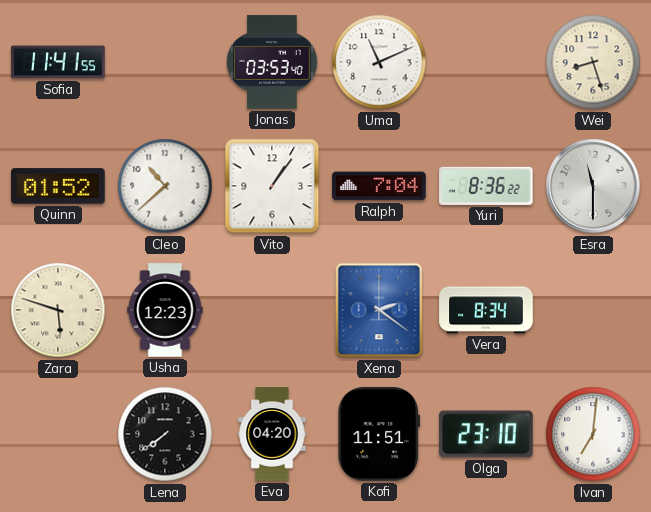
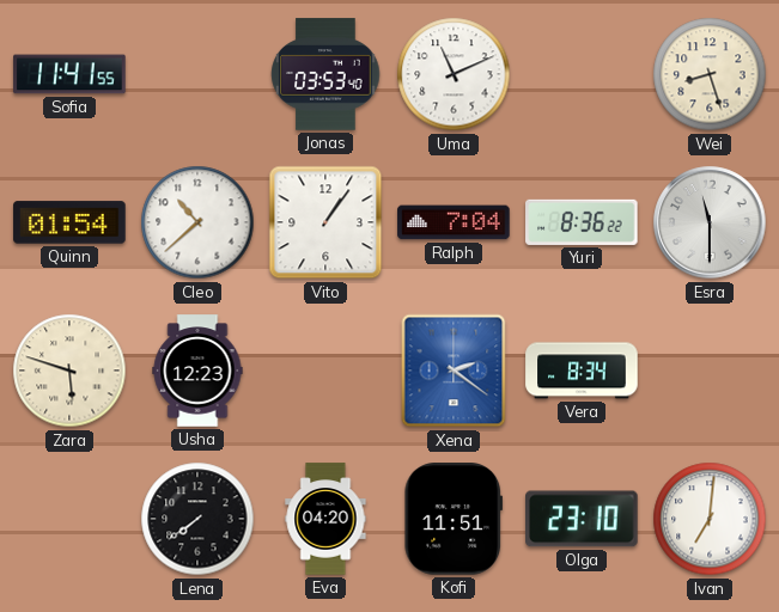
Quinn: 01:52 -> 01:54
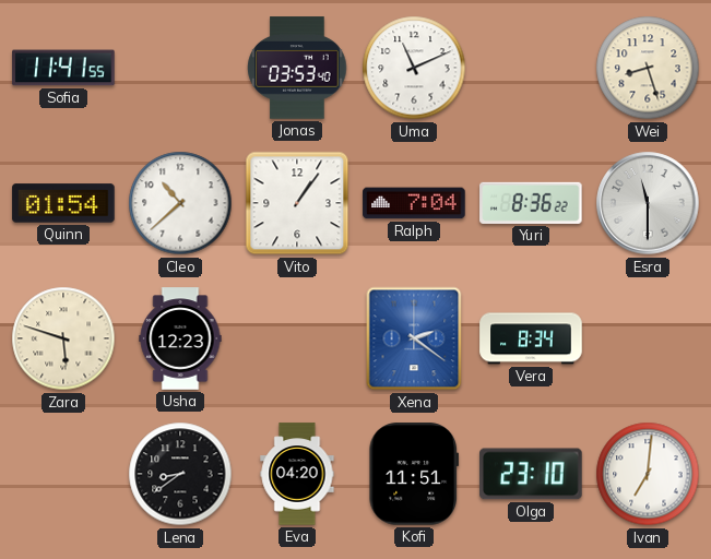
Lena: 7:39 -> 8:39
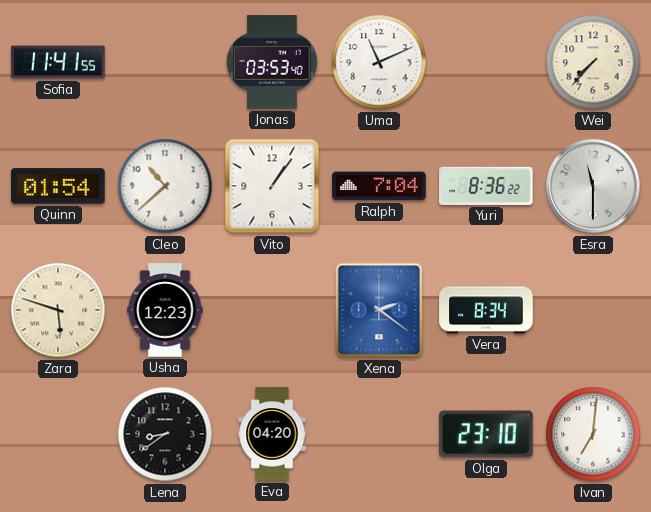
Wei: 8:27 -> 7:37
Kofi: 11:51 -> none
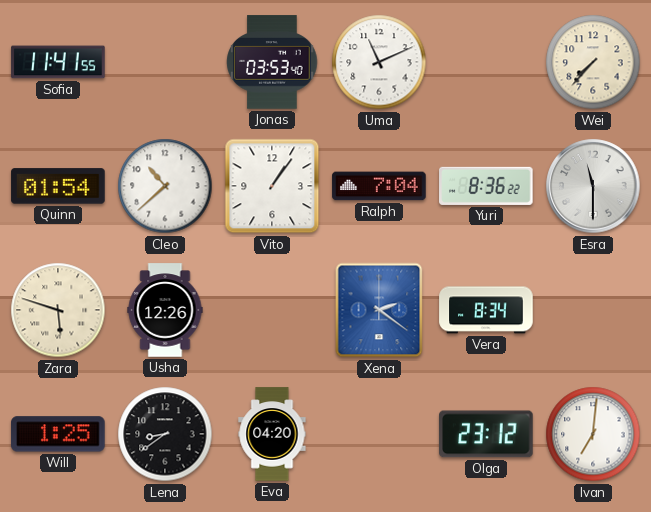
Usha: 12:23 -> 12:26
Will: none -> 1:25
Olga: 23:10 -> 23:12
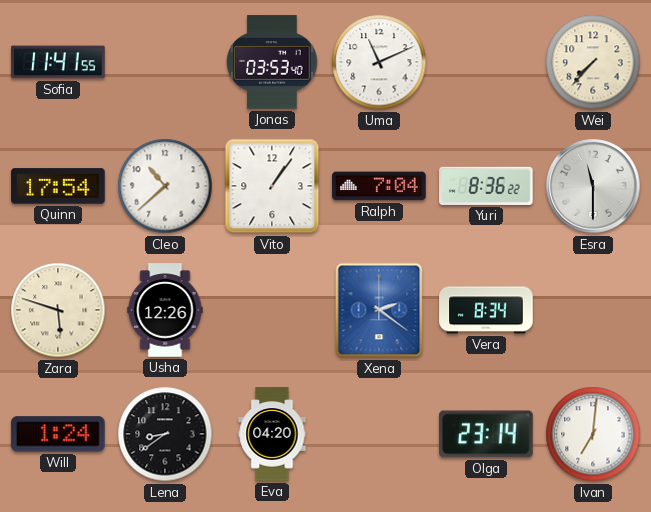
Quinn: 01:54 -> 17:54
Will: 1:25 -> 1:24
Olga: 23:12 -> 23:14
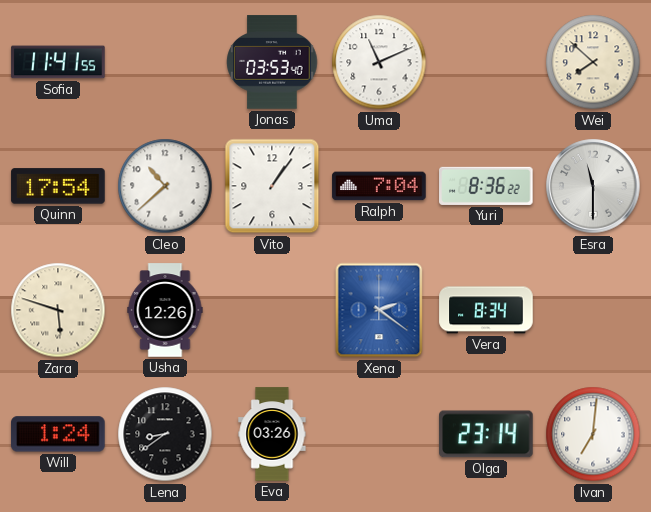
Wei: 7:37 -> 7:52
Eva: 04:20 -> 03:26
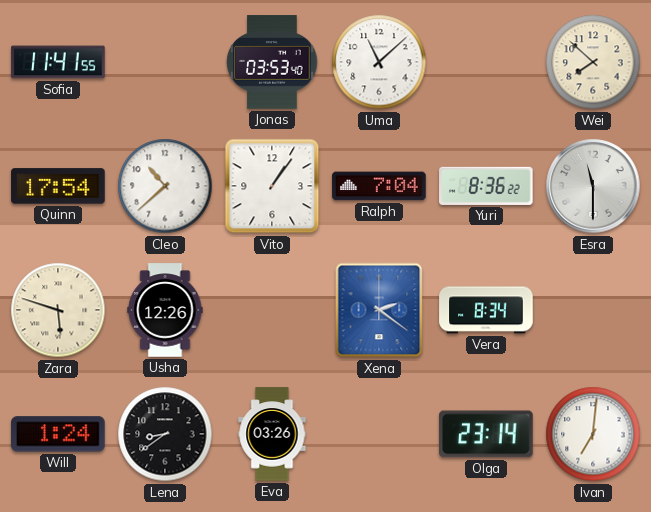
Uma: 11:11 -> 11:08
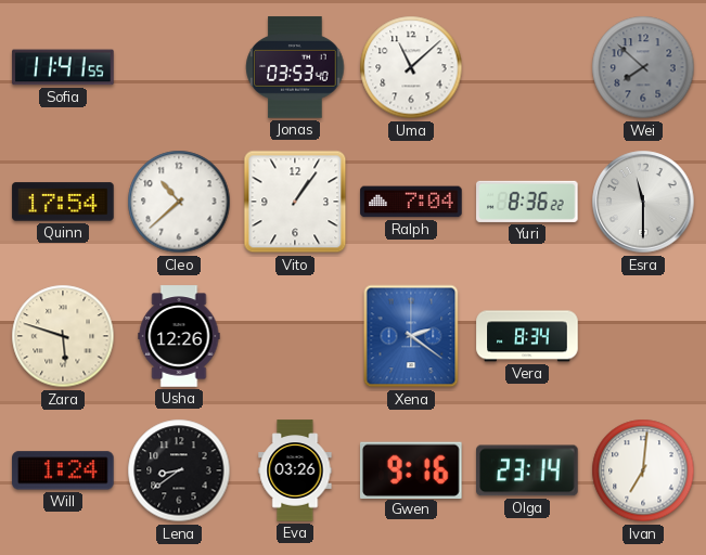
Wei dial: cream -> grey
Gwen: none -> 9:16
